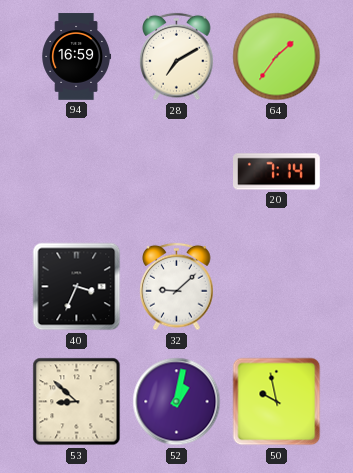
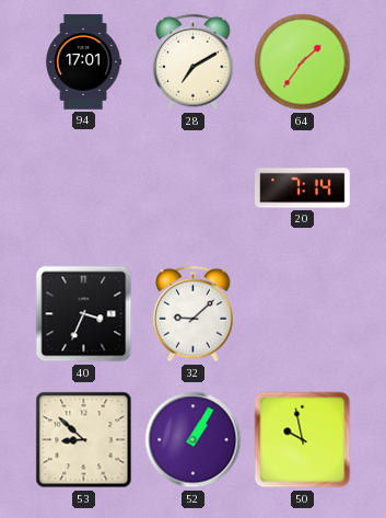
94: 16:59 -> 17:01
52: 1:02 -> 1:05
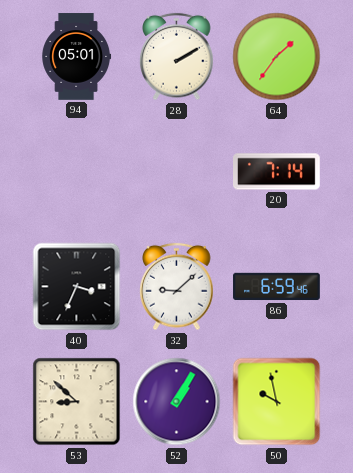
94: 17:01 -> 05:01
28: 7:10 -> 2:10
86: none -> 6:59
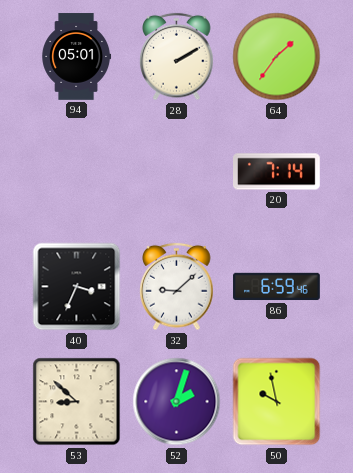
52: 1:05 -> 2:03
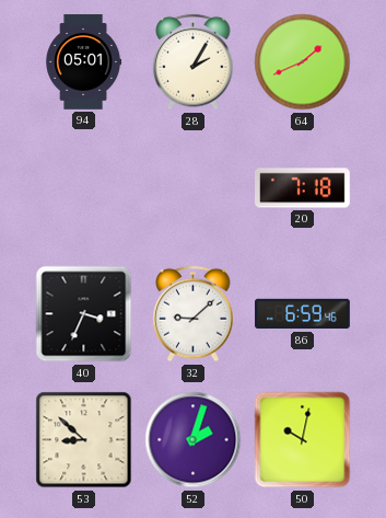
28: 2:10 -> 2:05
64: 1:36 -> 1:41
20: 7:14 -> 7:18
50: 9:58 -> 10:02
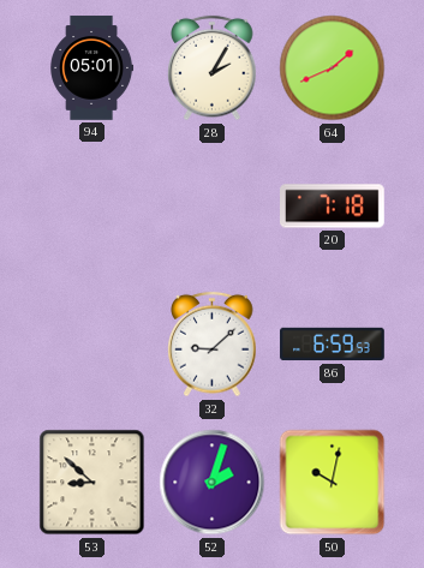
40: 3:34 -> none
86: 6:59:46 -> 6:59:53
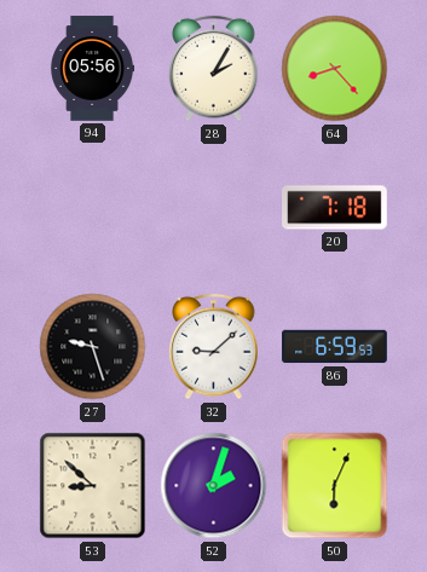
94: 05:01 -> 05:56
64: 1:41 -> 8:23
27: none -> 9:27
50: 10:02 -> 6:04
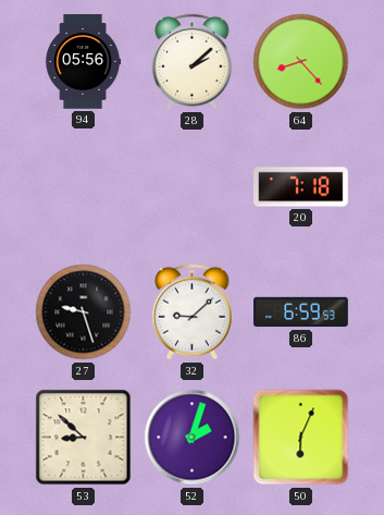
28: 2:05 -> 2:08
